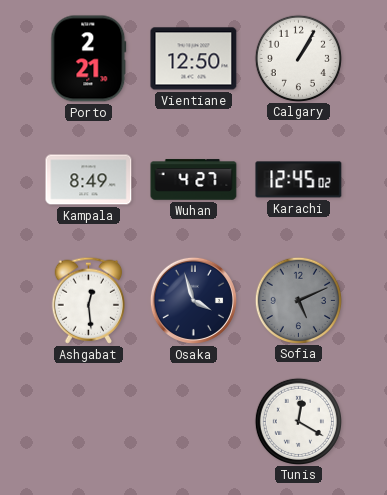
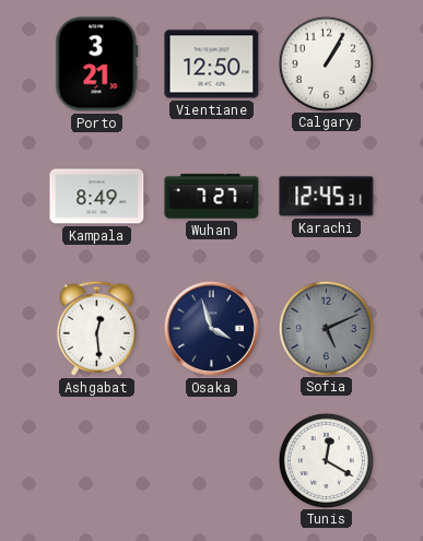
Porto: 2:21 -> 3:21
Wuhan: 4:27 -> 7:27
Karachi: 12:45:02 -> 12:45:31
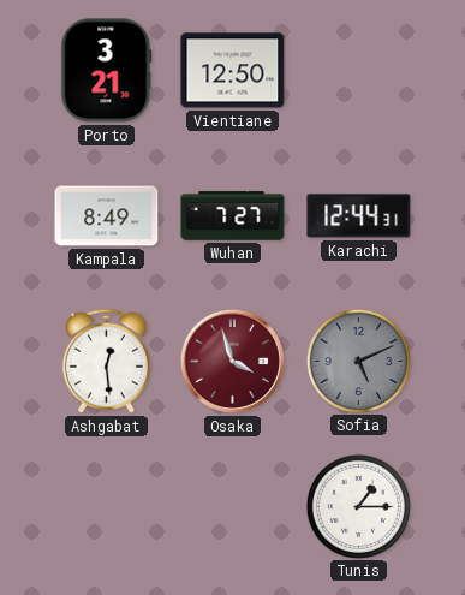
Calgary: 1:05 -> none
Karachi: 12:45 -> 12:44
Osaka dial: navy -> burgundy
Tunis: 12:20 -> 1:15
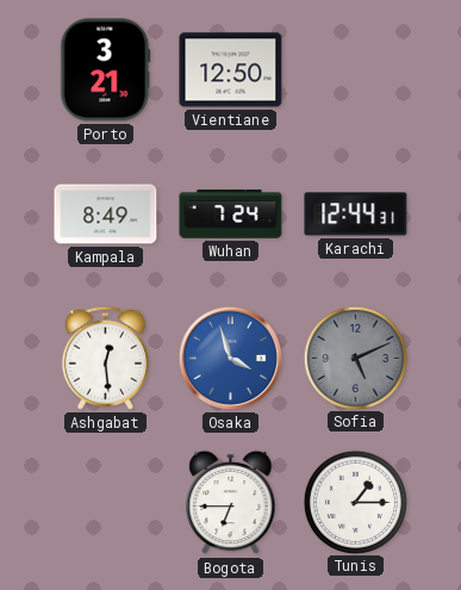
Wuhan: 7:27 -> 7:24
Osaka dial: burgundy -> blue
Bogota: none -> 6:45
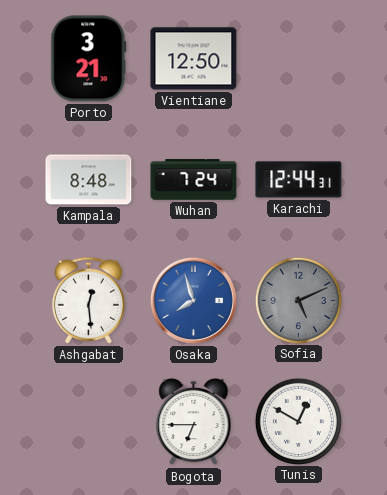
Kampala: 8:49 -> 8:48
Osaka: 3:57 -> 7:57
Tunis: 1:15 -> 12:50
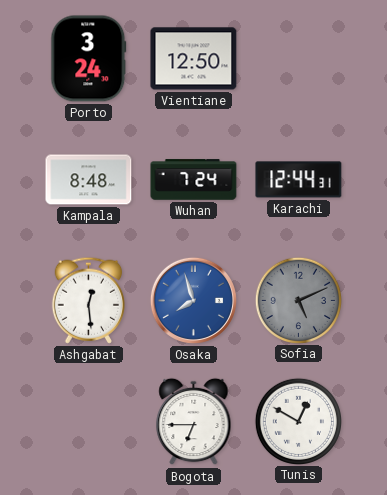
Porto: 3:21 -> 3:24
